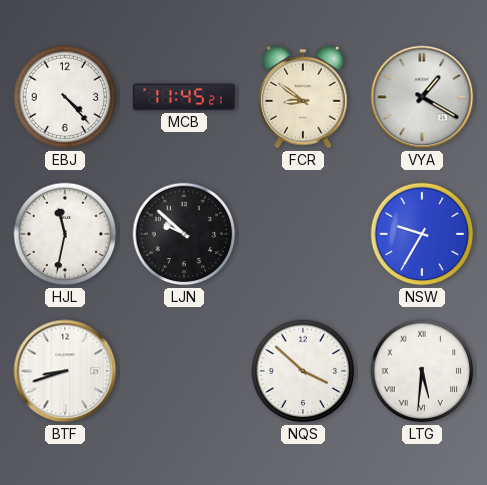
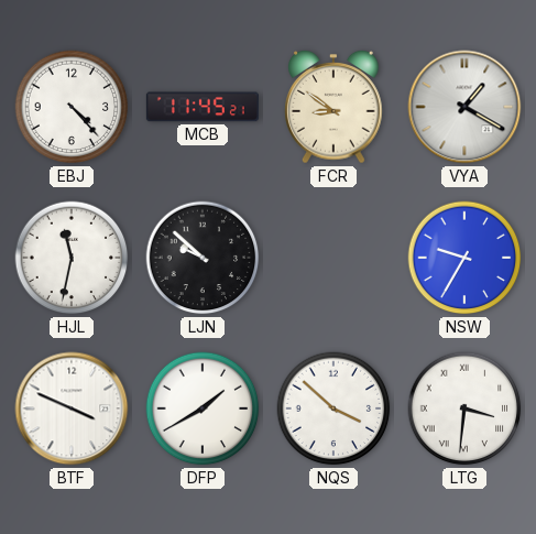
BTF: 8:42 -> 3:49
DFP: none -> 1:40
LTG: 5:31 -> 3:31
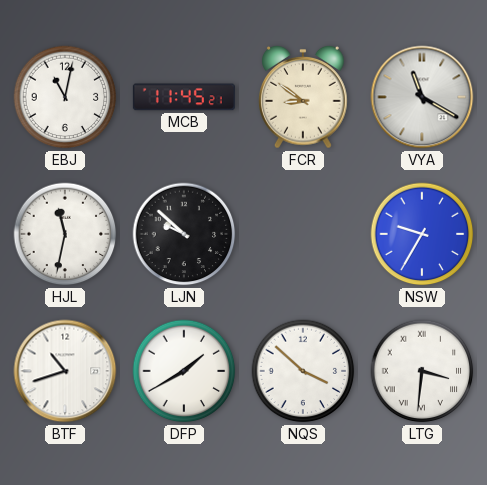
EBJ: 4:23 -> 11:02
VYA: 1:20 -> 11:20
BTF: 3:49 -> 10:42
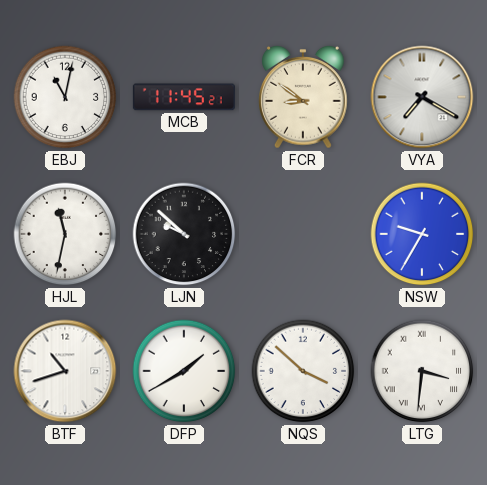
VYA: 11:20 -> 7:20
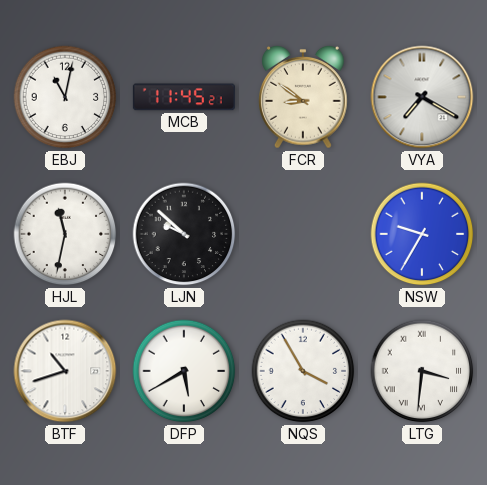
DFP: 1:40 -> 5:40
NQS: 3:52 -> 3:55
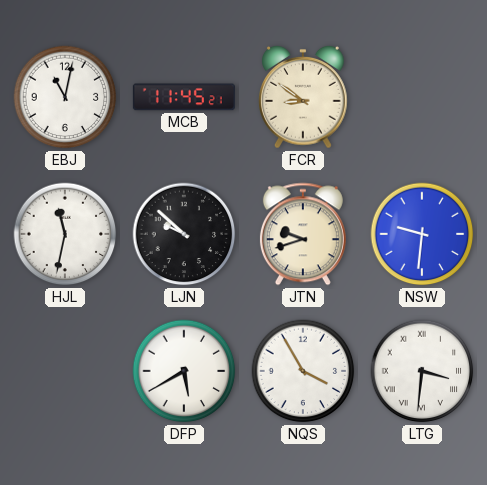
VYA: 7:20 -> none
JTN: none -> 9:42
NSW: 9:35 -> 9:31
BTF: 10:42 -> none
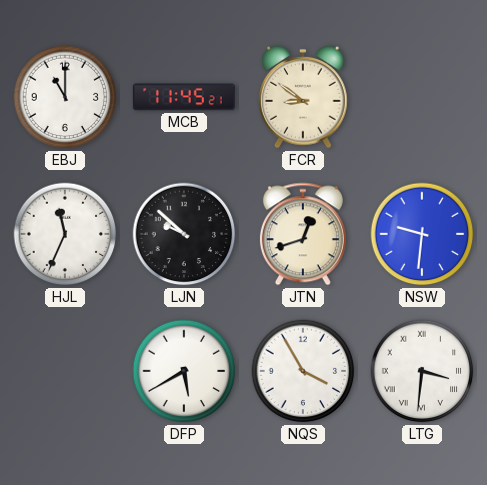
EBJ: 11:02 -> 11:00
HJL: 11:32 -> 11:34
JTN: 9:42 -> 12:42
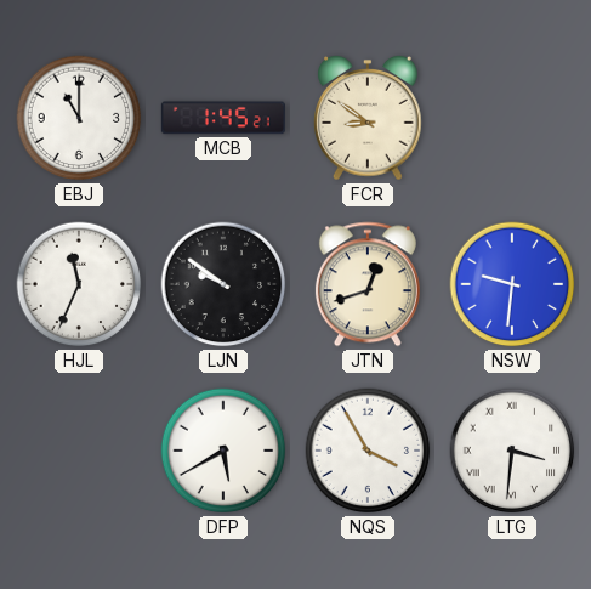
MCB: 11:45 -> 1:45
LJN: 9:52 -> 9:51
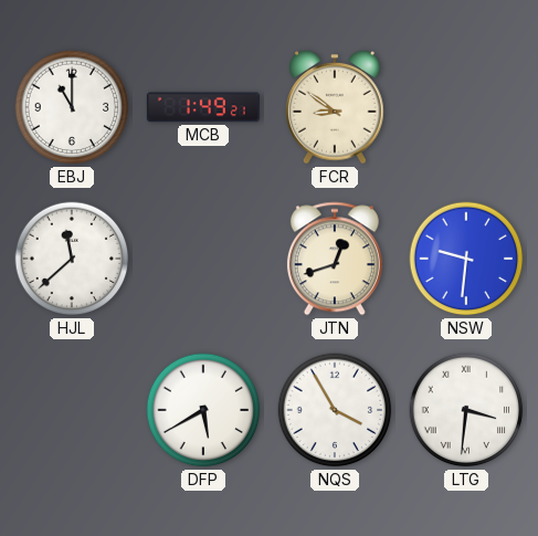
MCB: 1:45 -> 1:49
HJL: 11:34 -> 11:38
LJN: 9:51 -> none
